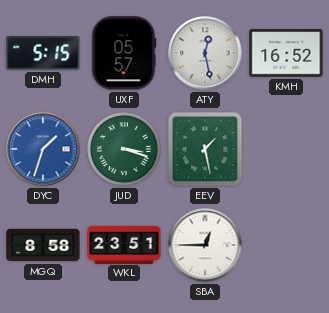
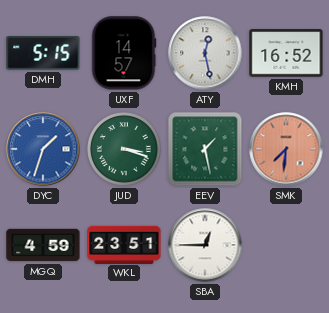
UXF: 05:57 -> 14:57
SMK: none -> 7:31
MGQ: 8:58 -> 4:59
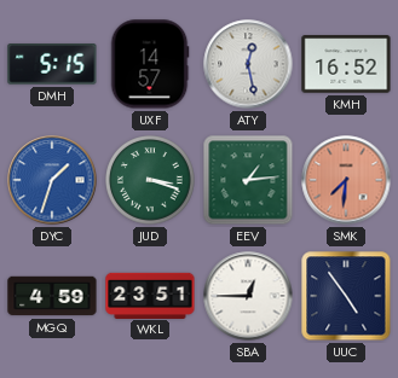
EEV: 1:28 -> 1:14
UUC: none -> 4:54
